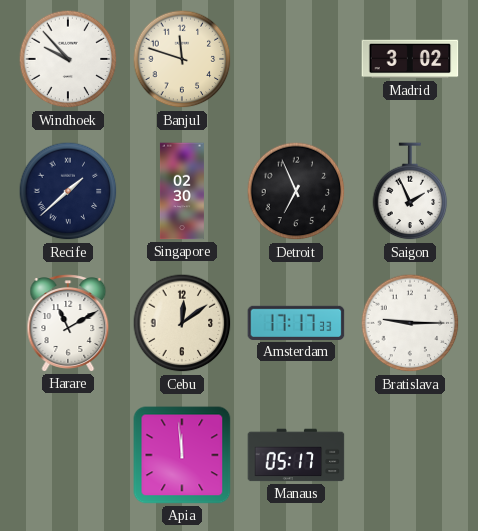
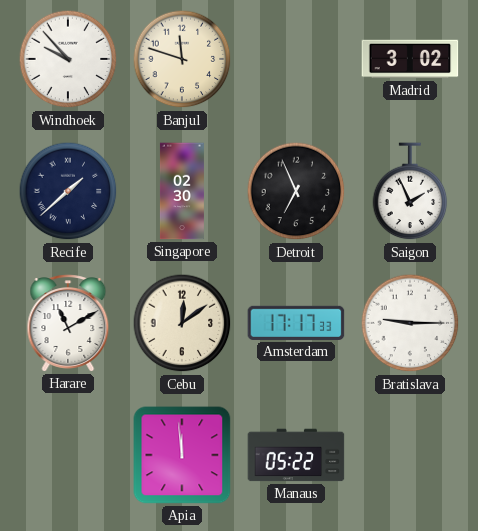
Manaus: 05:17 -> 05:22
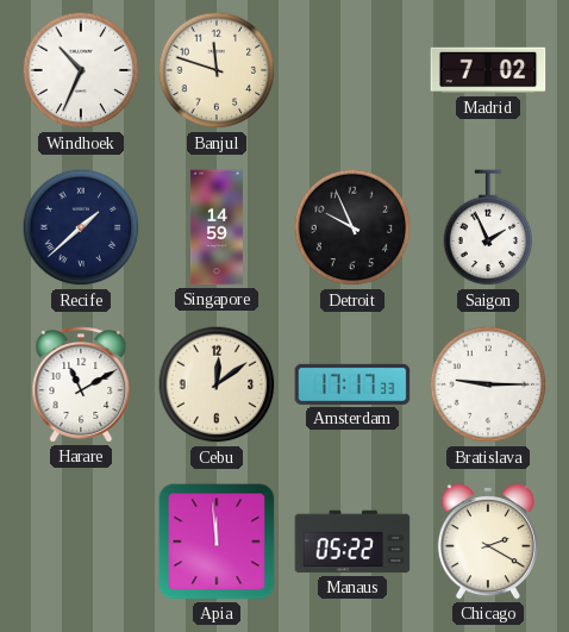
Windhoek: 9:53 -> 10:34
Madrid: 3:02 -> 7:02
Singapore: 02:30 -> 14:59
Detroit: 6:56 -> 9:56
Chicago: none -> 2:20
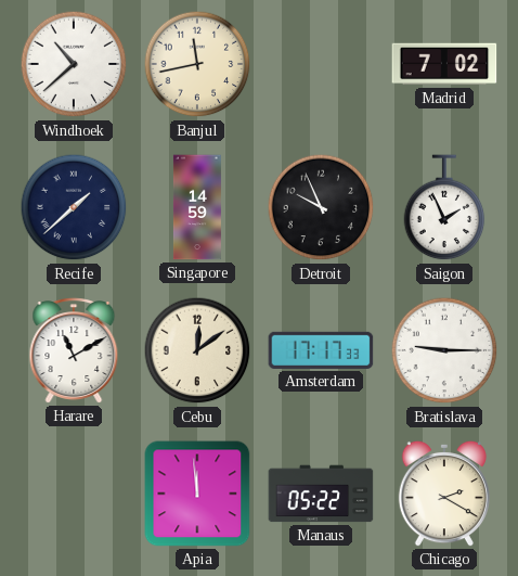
Windhoek: 10:34 -> 10:38
Banjul: 11:48 -> 11:43
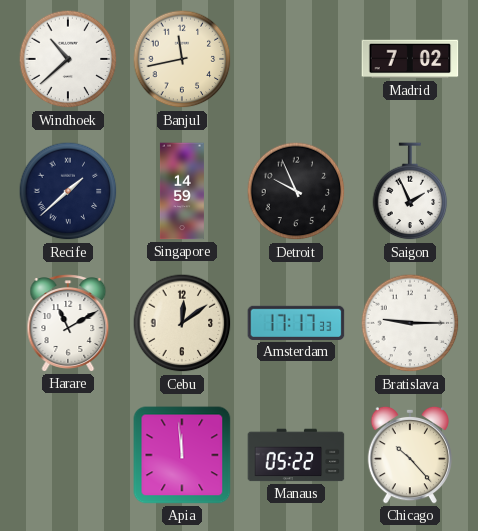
Chicago: 2:20 -> 10:23
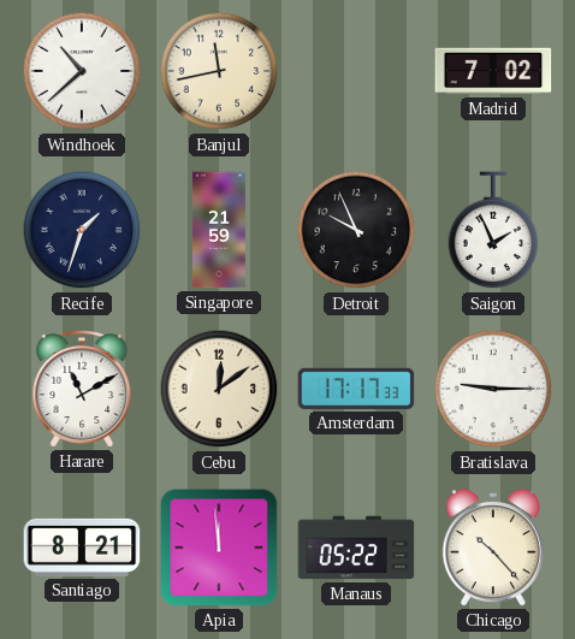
Recife: 1:38 -> 1:33
Singapore: 14:59 -> 21:59
Santiago: none -> 8:21
